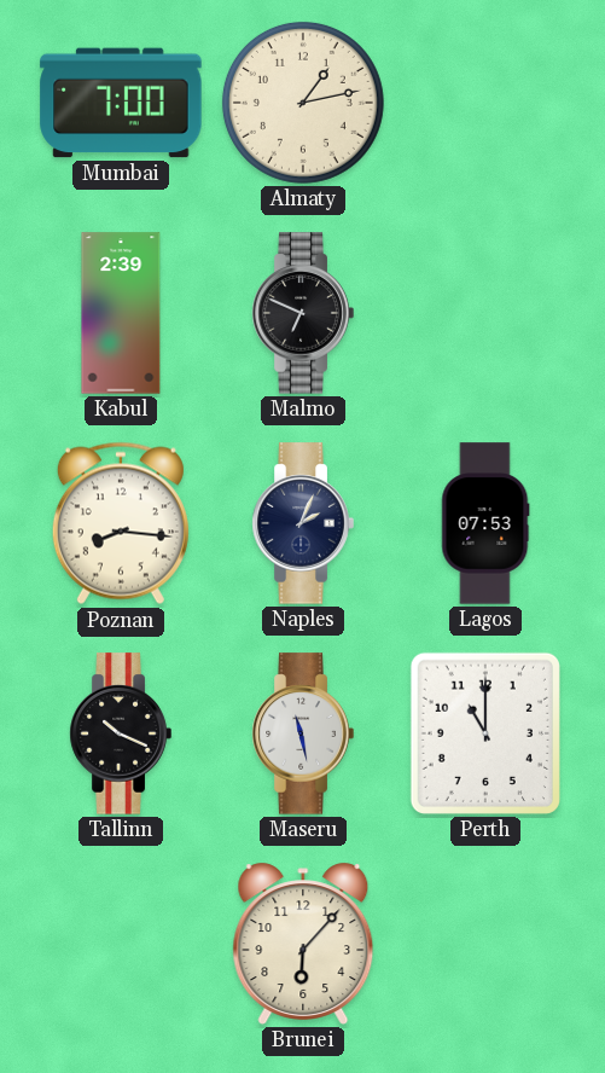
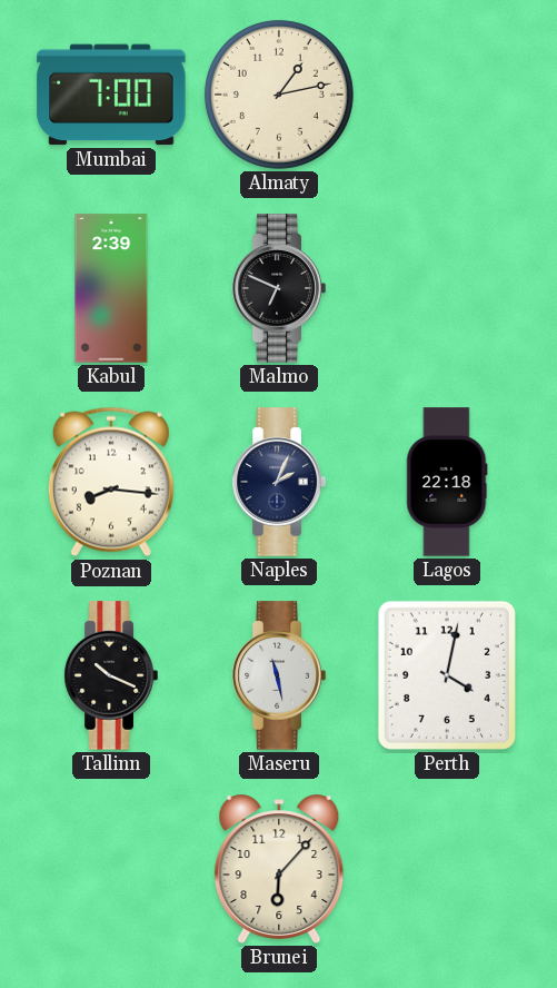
Lagos: 07:53 -> 22:18
Perth: 11:00 -> 4:02
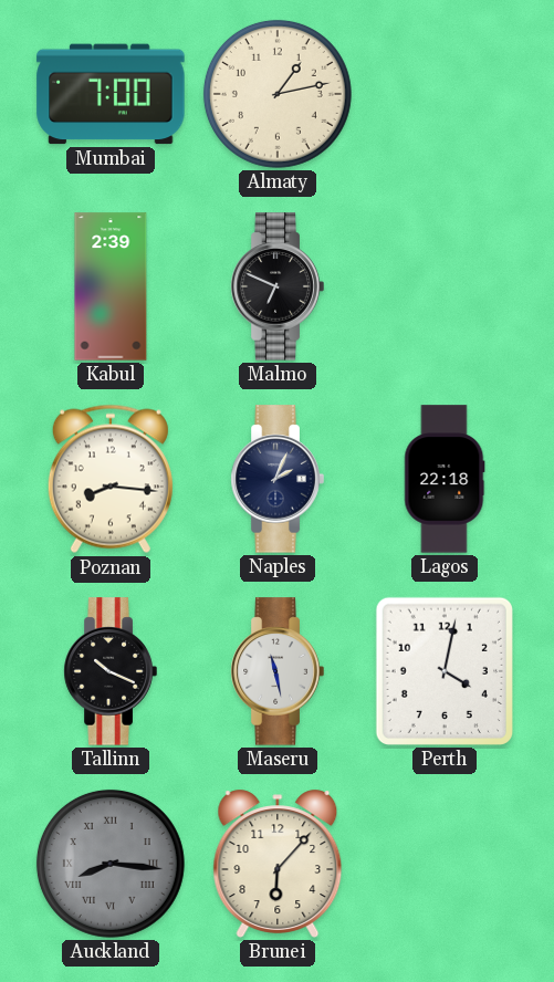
Auckland: none -> 8:16
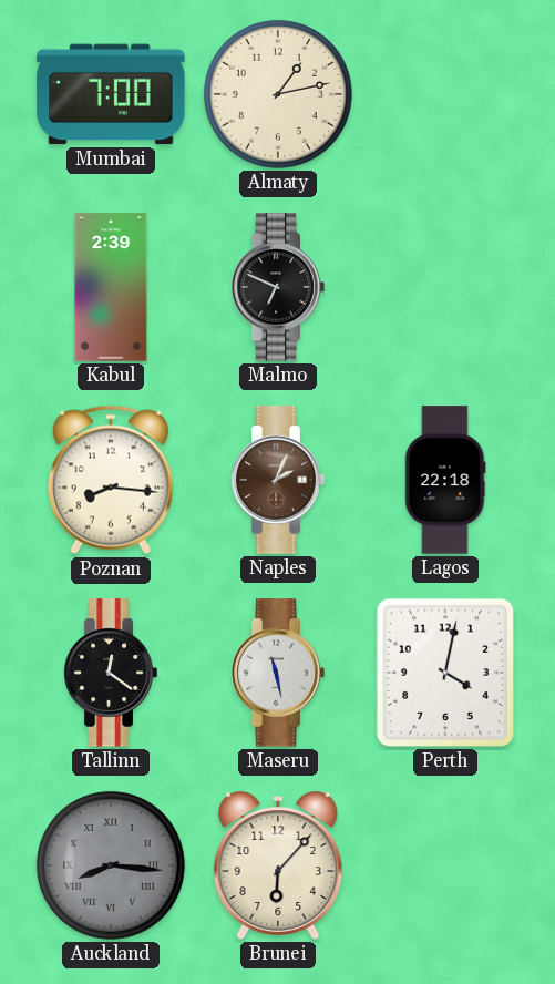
Naples dial: navy -> brown
Tallinn: 10:19 -> 12:21
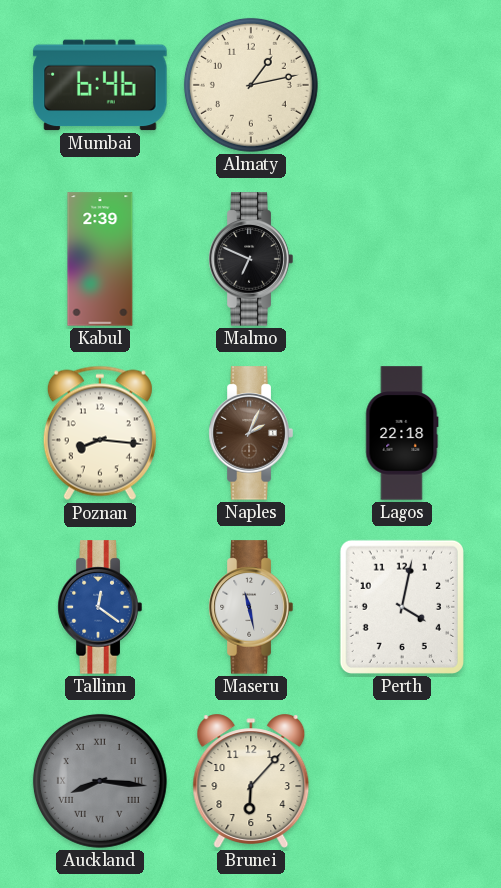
Mumbai: 7:00 -> 6:46
Tallinn dial: black -> blue
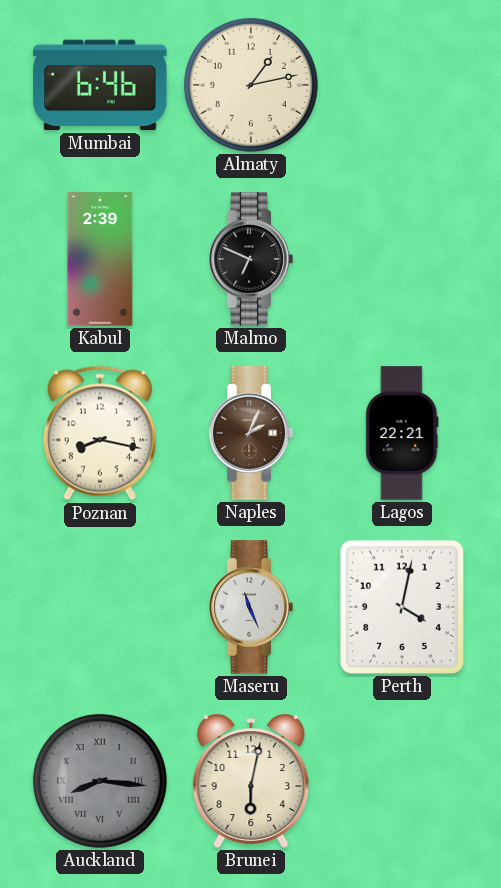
Poznan: 8:16 -> 8:17
Lagos: 22:18 -> 22:21
Tallinn: 12:21 -> none
Maseru: 11:28 -> 11:26
Brunei: 6:07 -> 6:02
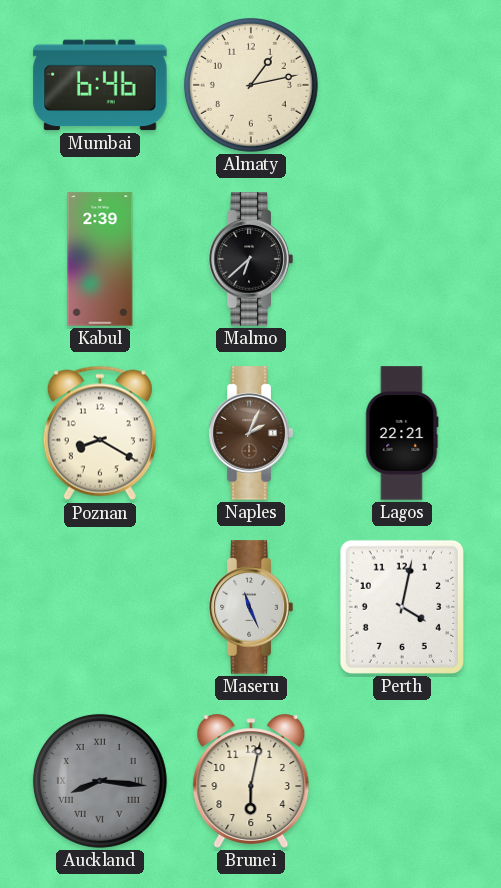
Malmo: 6:49 -> 6:38
Poznan: 8:17 -> 8:20
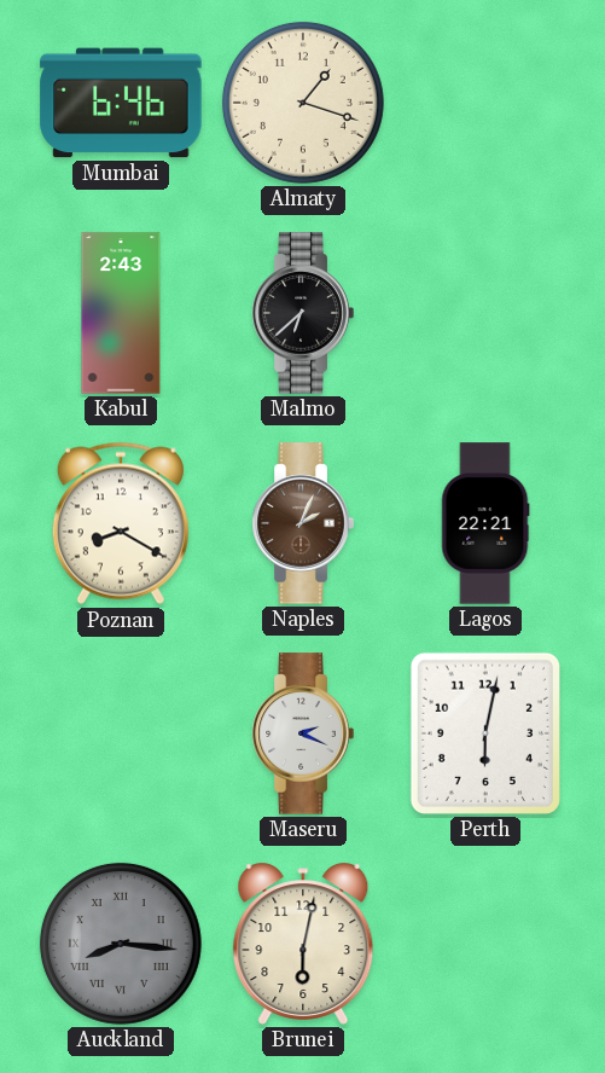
Almaty: 1:13 -> 1:18
Kabul: 2:39 -> 2:43
Maseru: 11:26 -> 2:19
Perth: 4:02 -> 6:02
